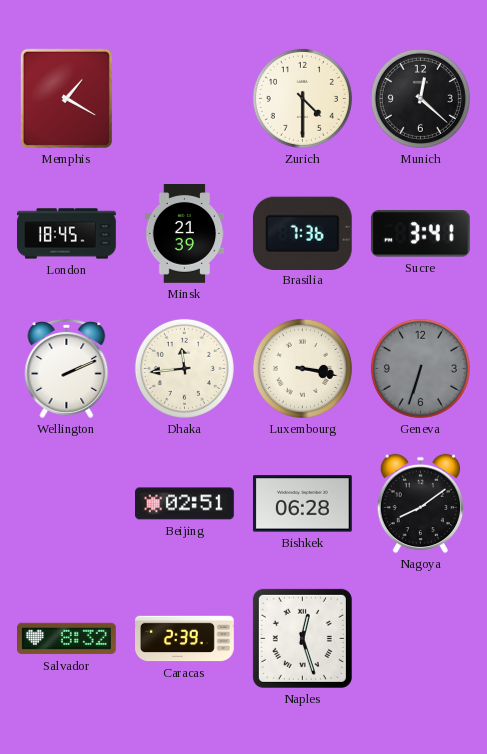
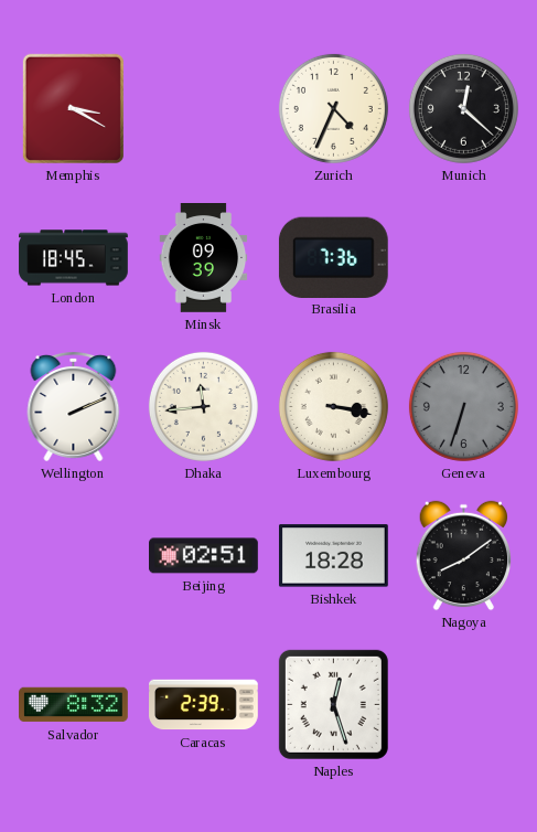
Memphis: 1:20 -> 3:20
Zurich: 4:30 -> 4:34
Minsk: 21:39 -> 09:39
Sucre: 3:41 -> none
Bishkek: 06:28 -> 18:28
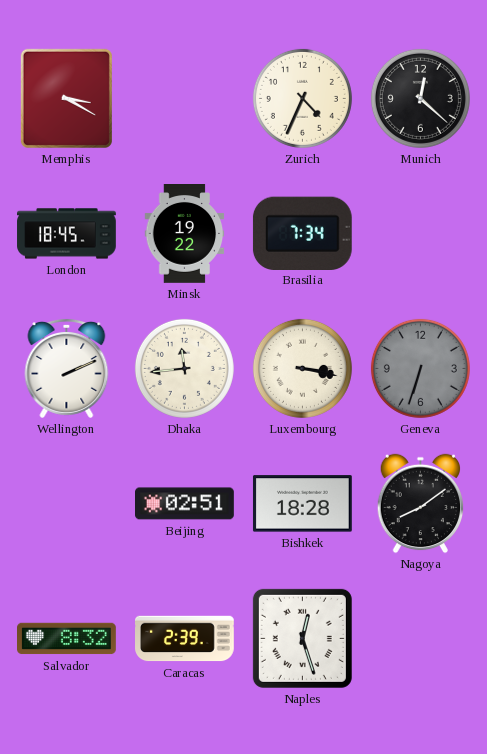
Minsk: 09:39 -> 19:22
Brasilia: 7:36 -> 7:34
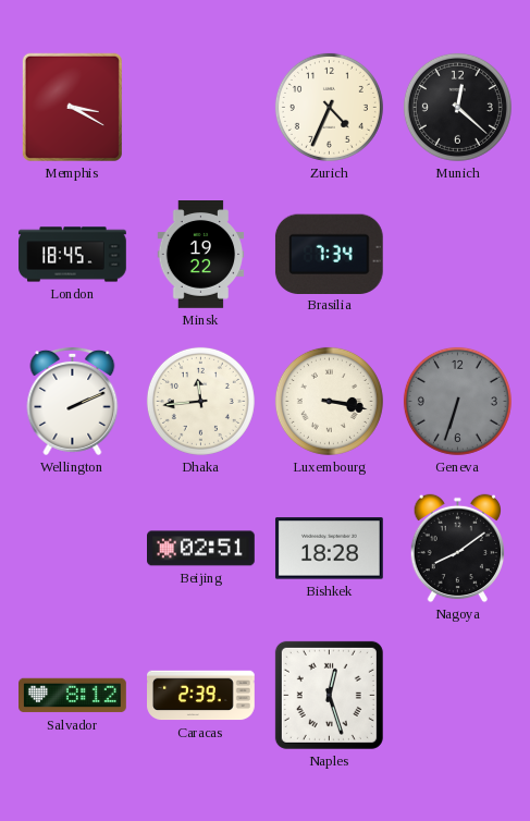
Salvador: 8:32 -> 8:12
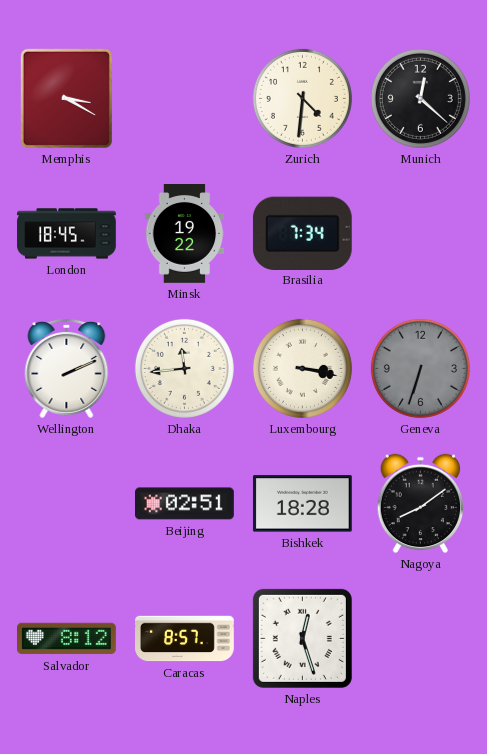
Zurich: 4:34 -> 4:31
Caracas: 2:39 -> 8:57
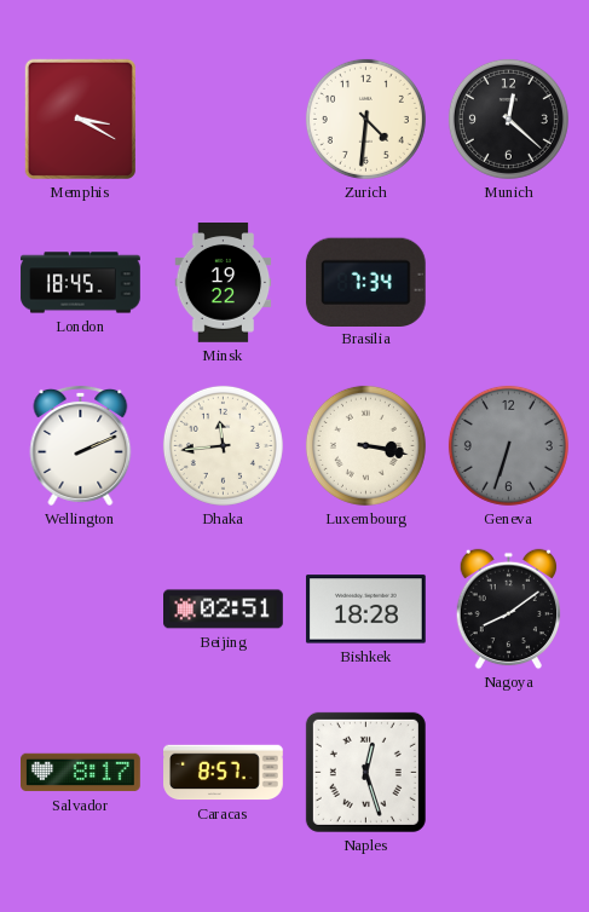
Salvador: 8:12 -> 8:17
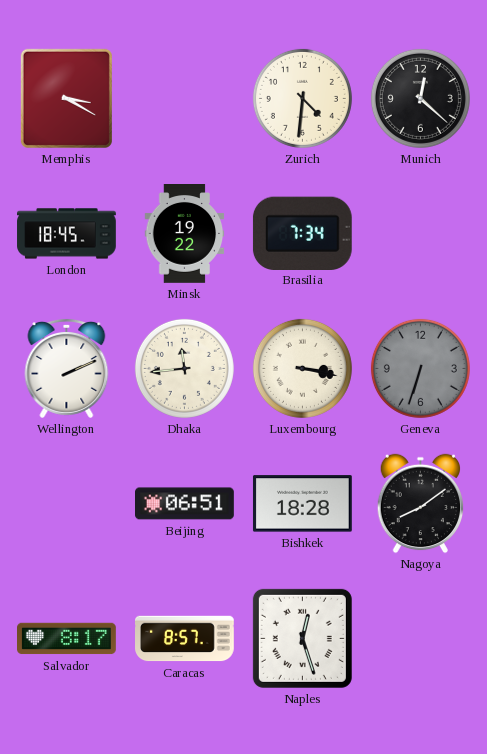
Beijing: 02:51 -> 06:51
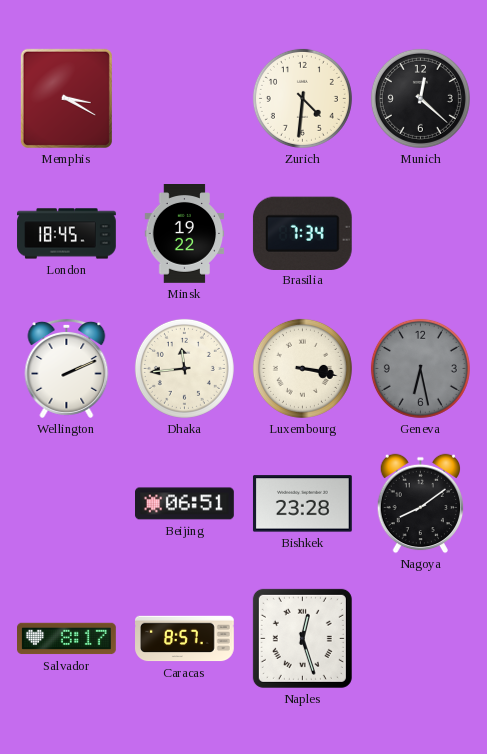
Geneva: 6:33 -> 6:28
Bishkek: 18:28 -> 23:28
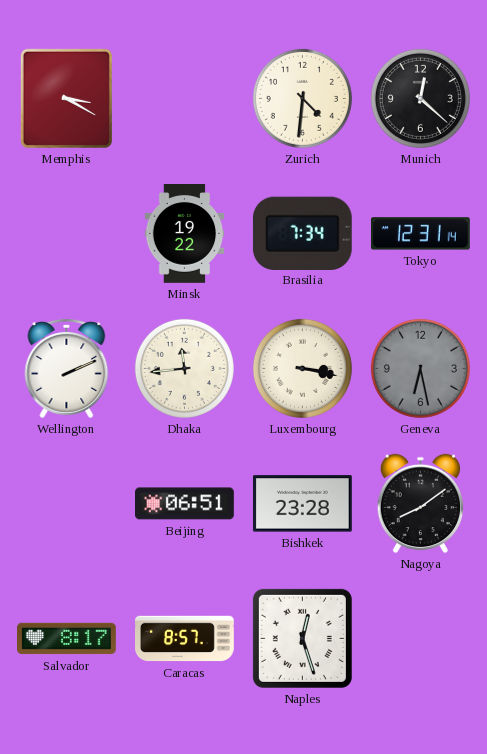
London: 18:45 -> none
Tokyo: none -> 12:31
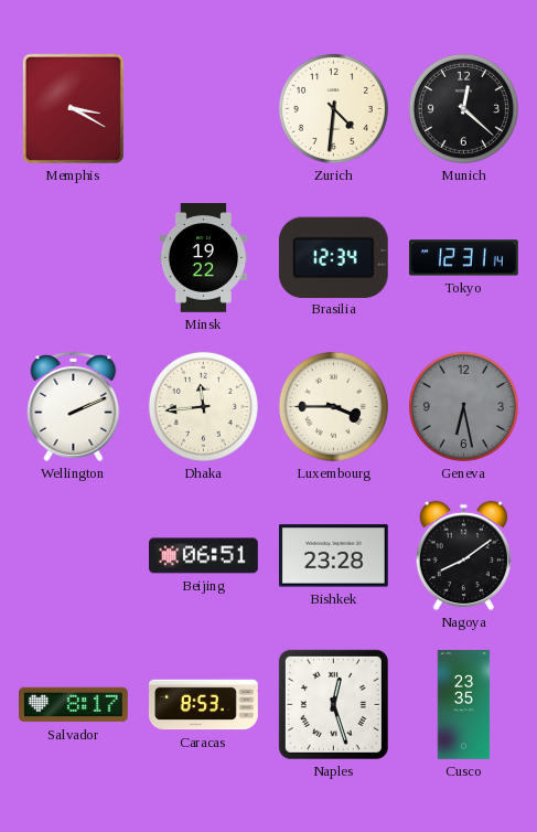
Brasilia: 7:34 -> 12:34
Luxembourg: 3:17 -> 3:45
Caracas: 8:57 -> 8:53
Cusco: none -> 23:35
